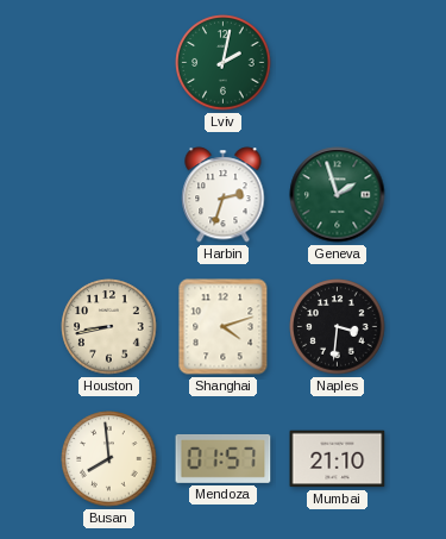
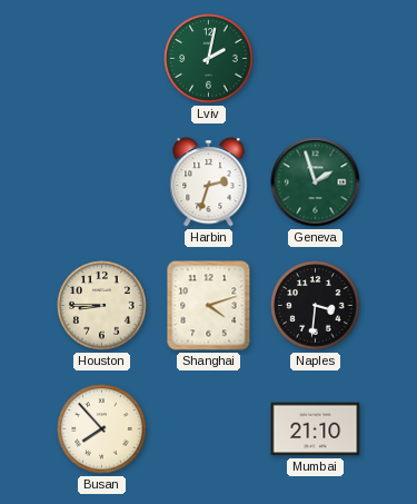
Houston: 8:43 -> 8:45
Busan: 7:59 -> 7:53
Mendoza: 01:57 -> none
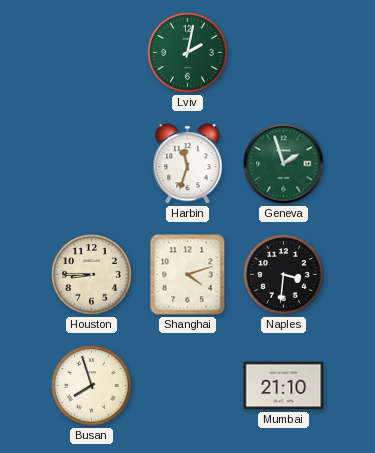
Harbin: 2:33 -> 11:33
Busan: 7:53 -> 7:57
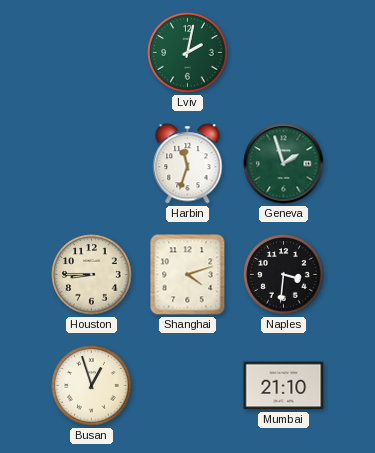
Busan: 7:57 -> 12:57
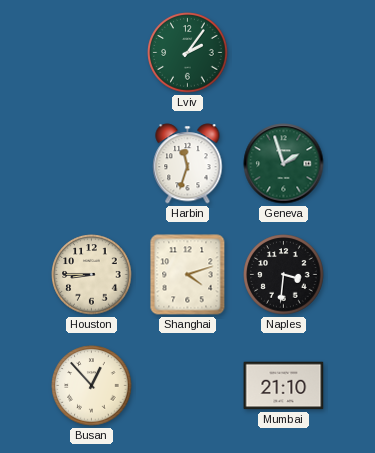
Lviv: 2:02 -> 2:06
Busan: 12:57 -> 12:53
